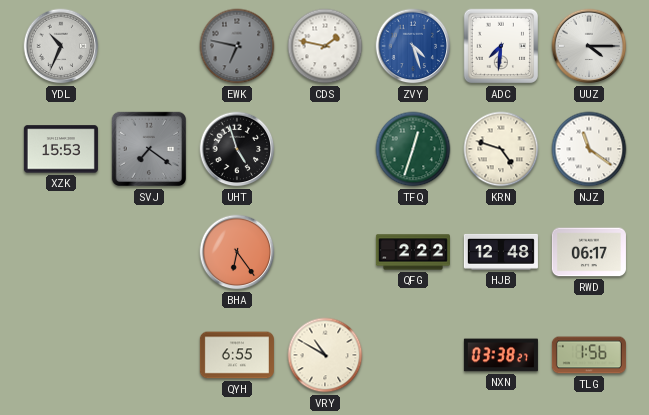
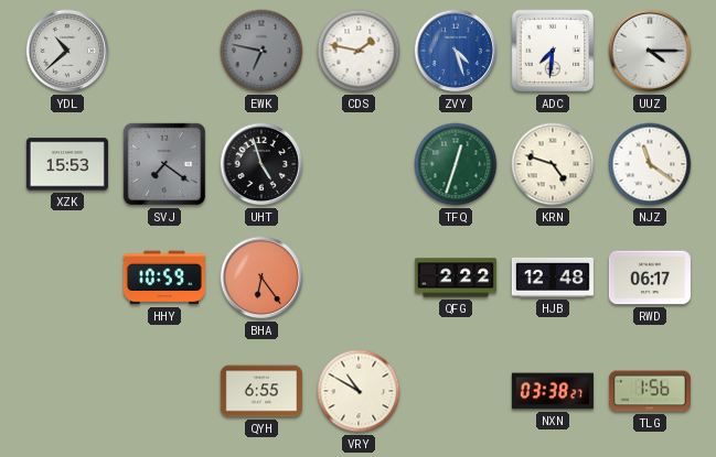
YDL: 10:34 -> 10:38
HHY: none -> 10:59
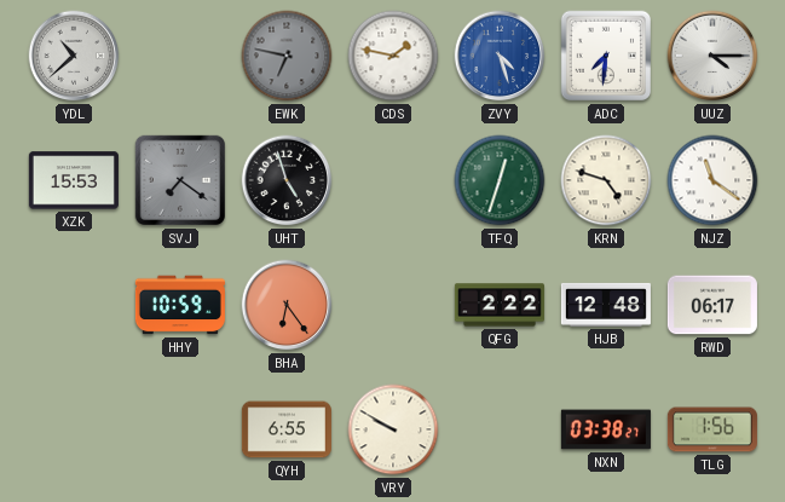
VRY: 10:50 -> 9:50
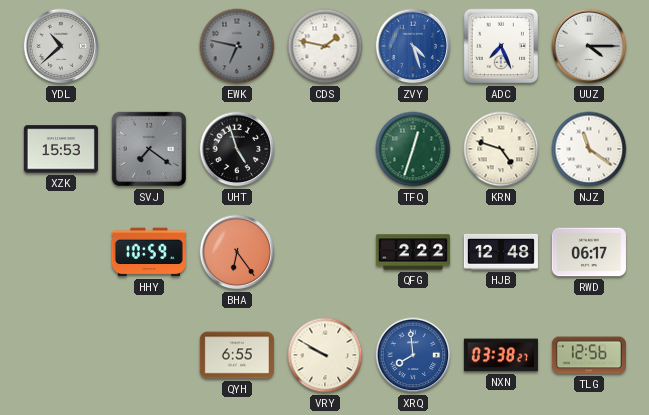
ADC: 7:31 -> 7:26
XRQ: none -> 7:59
TLG: 1:56 -> 12:56
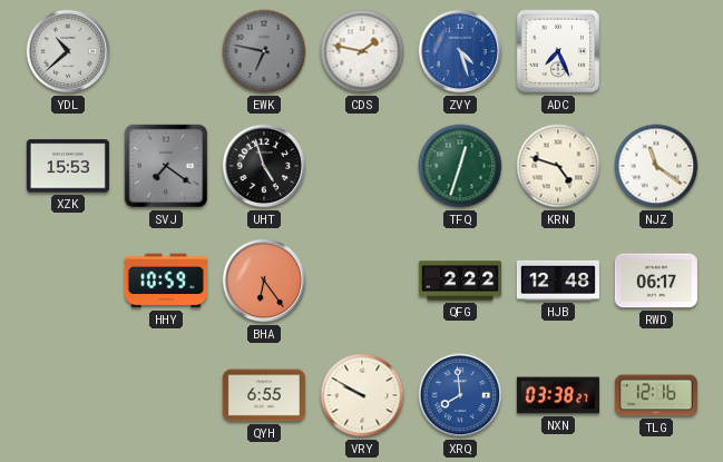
UUZ: 4:15 -> none
TLG: 12:56 -> 12:16
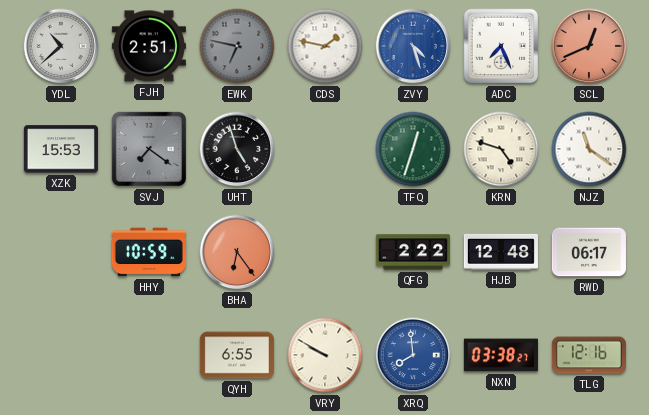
FJH: none -> 2:51
SCL: none -> 12:41
